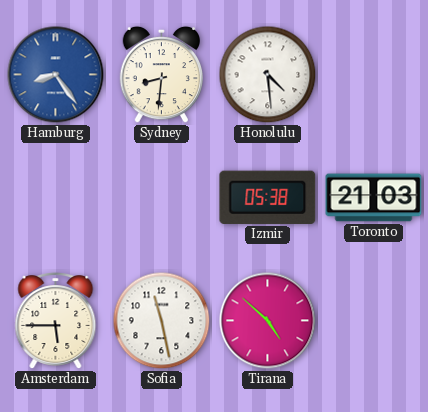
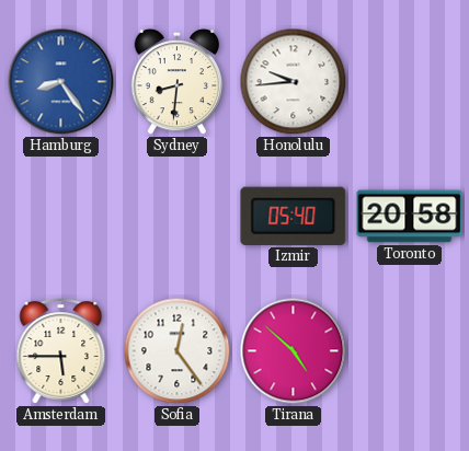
Honolulu: 4:29 -> 9:44
Izmir: 05:38 -> 05:40
Toronto: 21:03 -> 20:58
Sofia: 11:28 -> 12:24
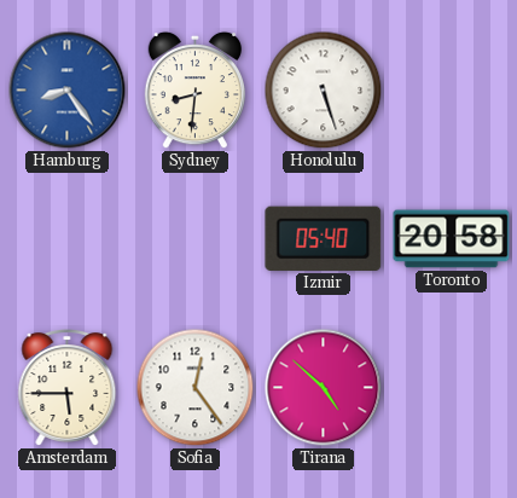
Honolulu: 9:44 -> 5:27
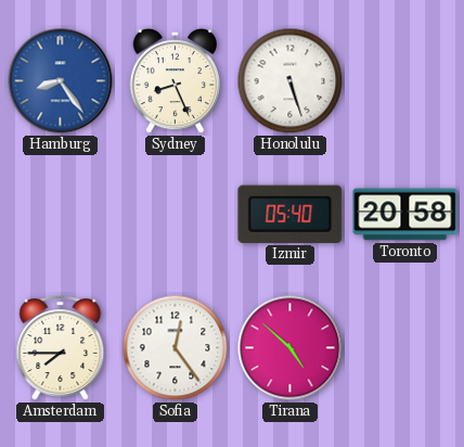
Sydney: 8:31 -> 8:26
Amsterdam: 5:45 -> 7:45
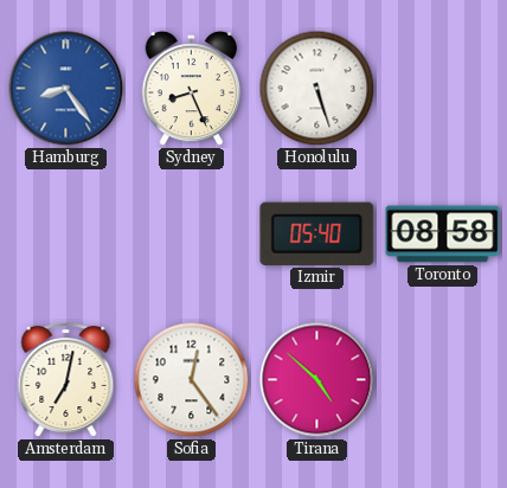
Toronto: 20:58 -> 08:58
Amsterdam: 7:45 -> 7:02
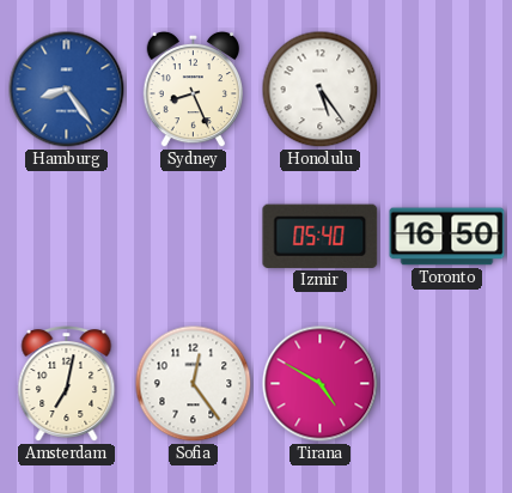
Honolulu: 5:27 -> 5:24
Toronto: 08:58 -> 16:50
Tirana: 4:52 -> 4:50
